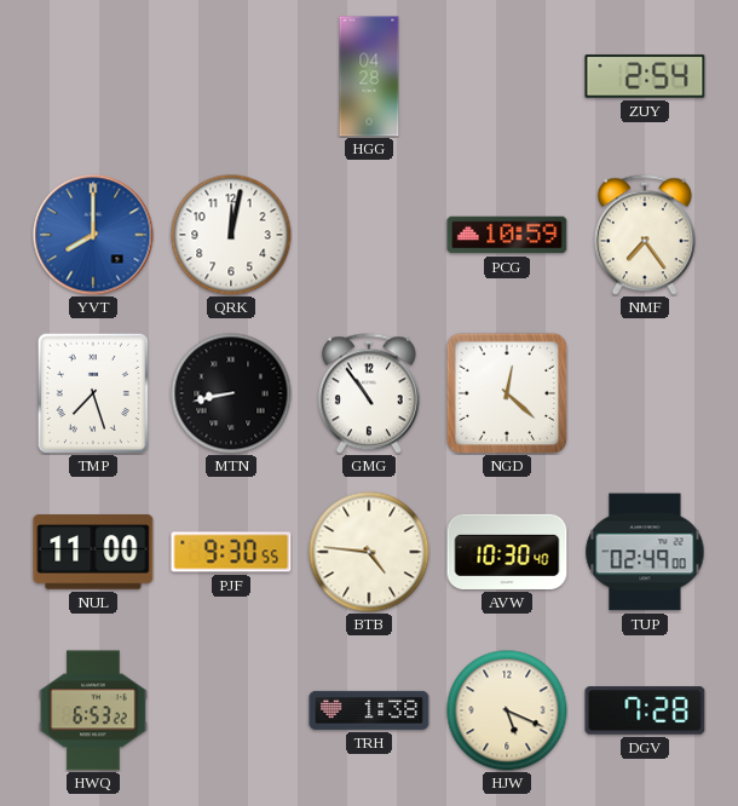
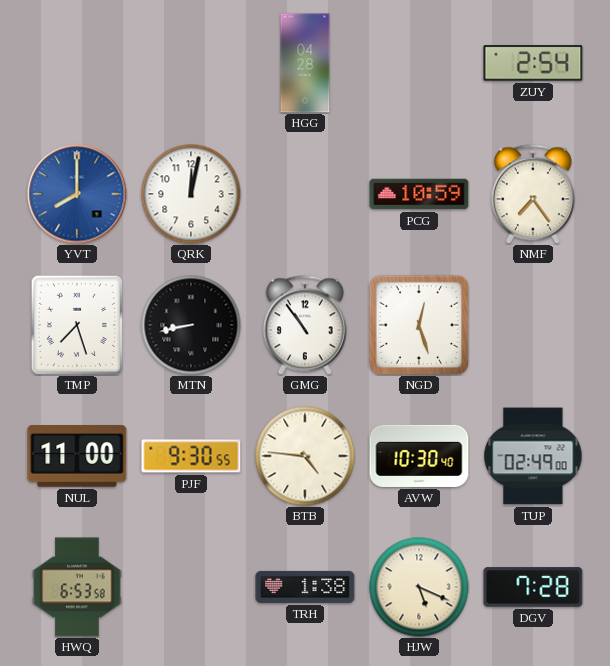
NGD: 12:22 -> 12:27
HWQ: 6:53:22 -> 6:53:58
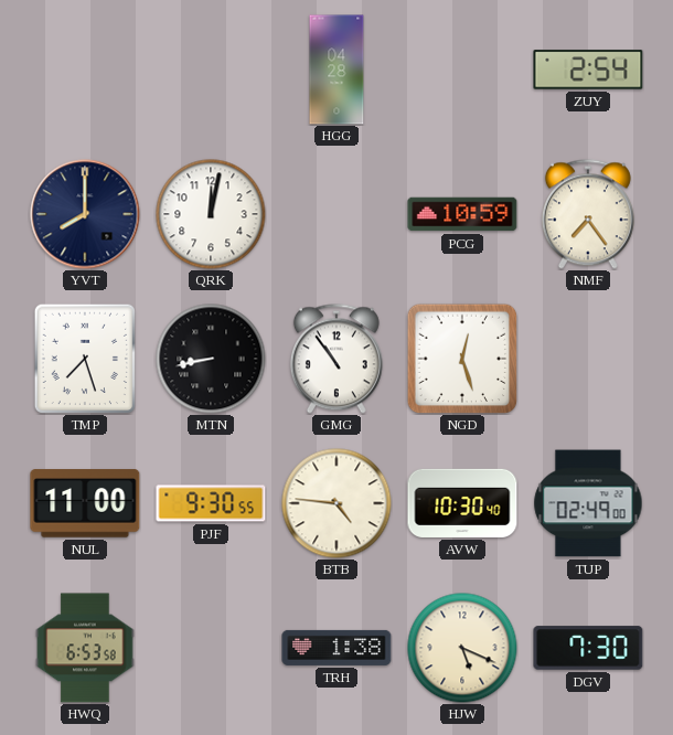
YVT dial: blue -> navy
DGV: 7:28 -> 7:30
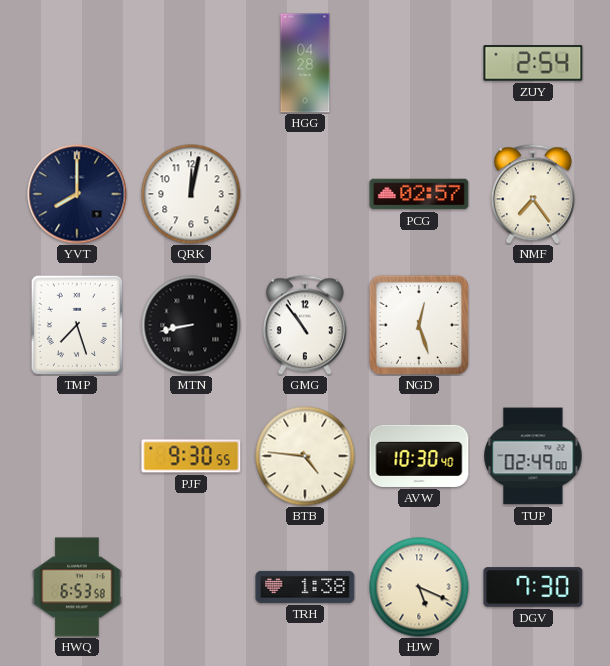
PCG: 10:59 -> 02:57
NUL: 11:00 -> none
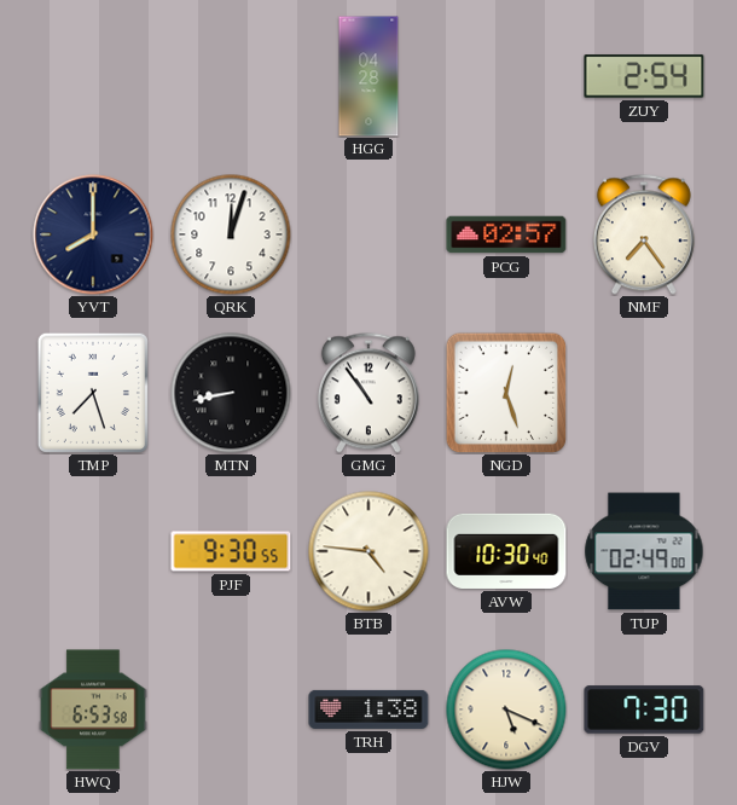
QRK: 12:02 -> 12:03
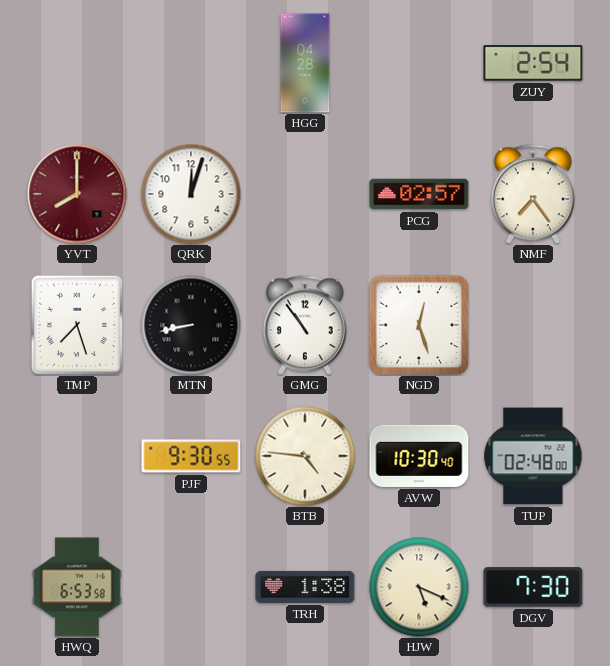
YVT dial: navy -> burgundy
TUP: 02:49 -> 02:48
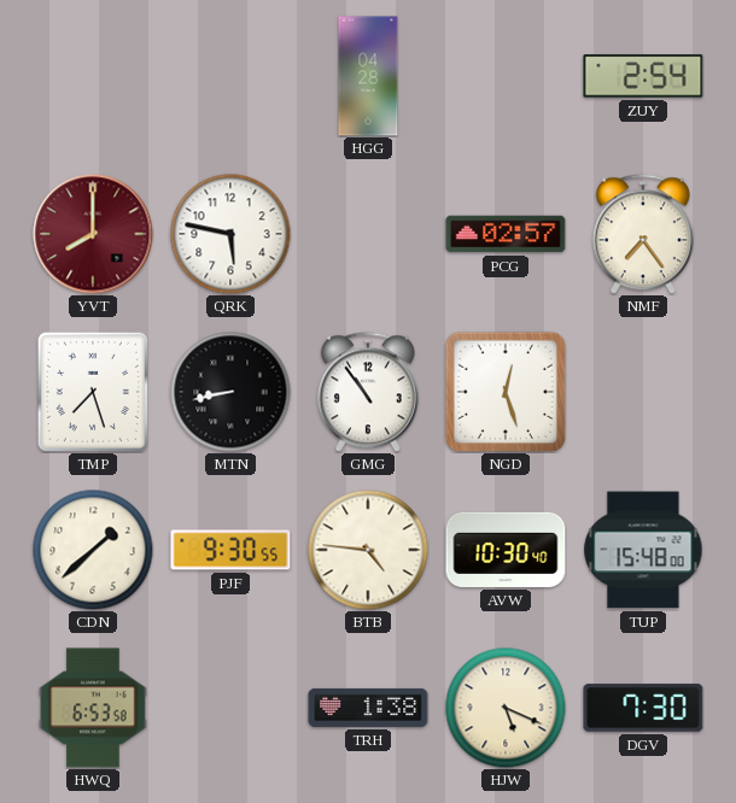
QRK: 12:03 -> 5:47
CDN: none -> 1:38
TUP: 02:48 -> 15:48
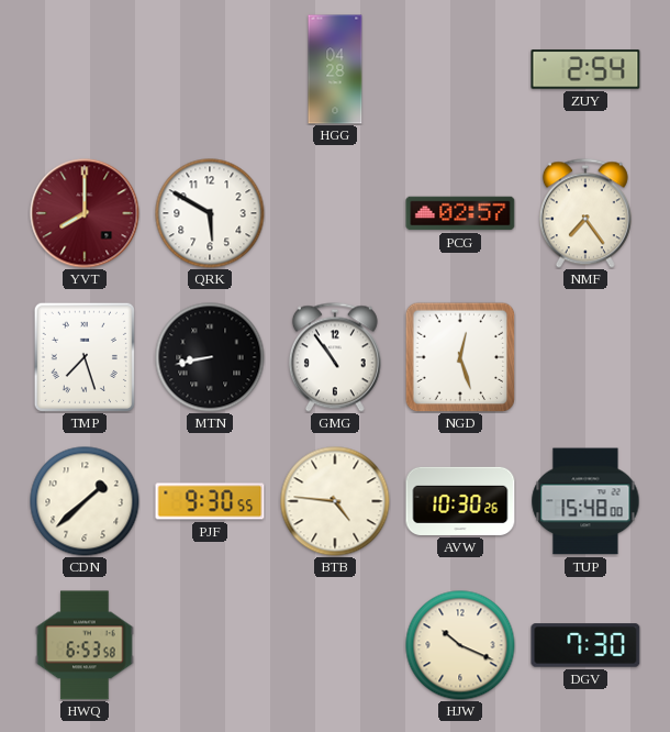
QRK: 5:47 -> 5:50
AVW: 10:30:40 -> 10:30:26
TRH: 1:38 -> none
HJW: 5:19 -> 10:19
